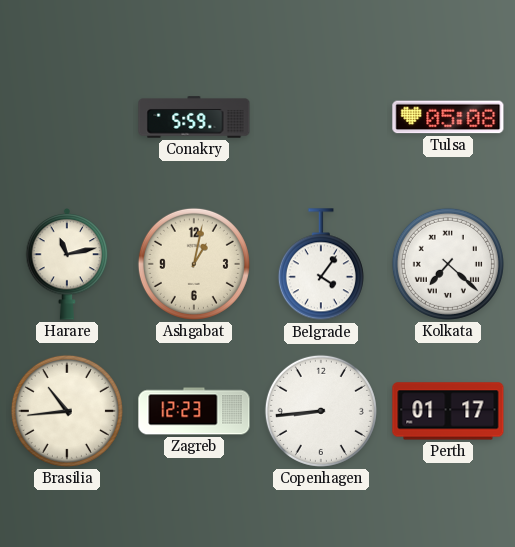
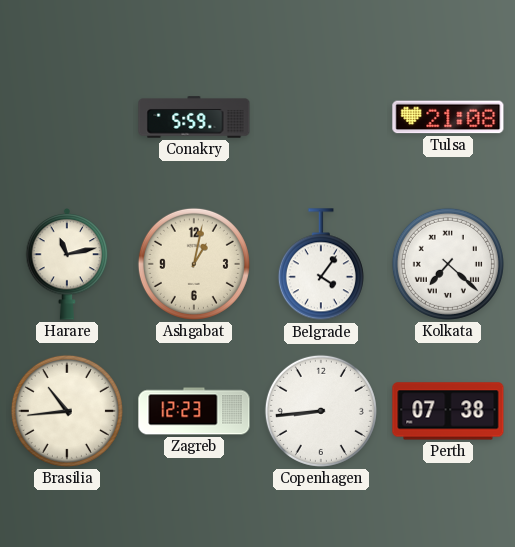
Tulsa: 05:08 -> 21:08
Perth: 01:17 -> 07:38
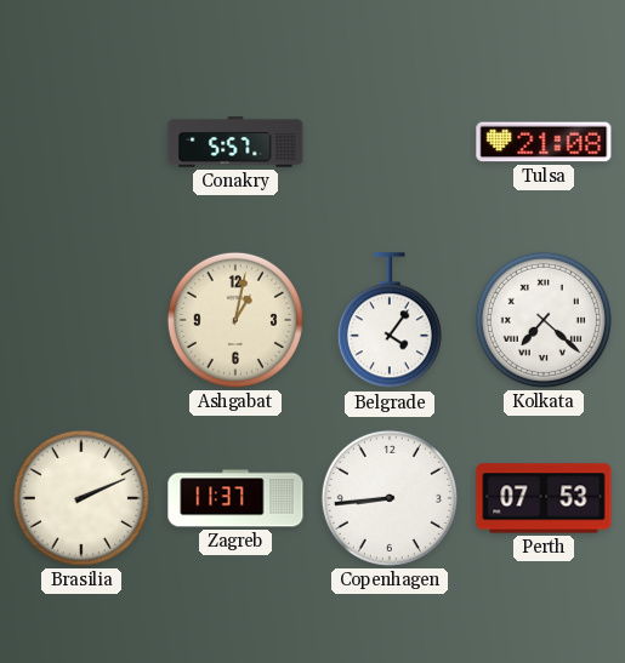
Conakry: 5:59 -> 5:57
Harare: 11:13 -> none
Brasilia: 10:44 -> 2:11
Zagreb: 12:23 -> 11:37
Perth: 07:38 -> 07:53
